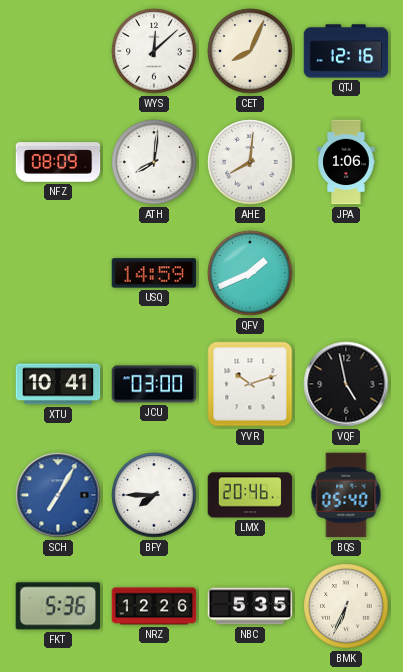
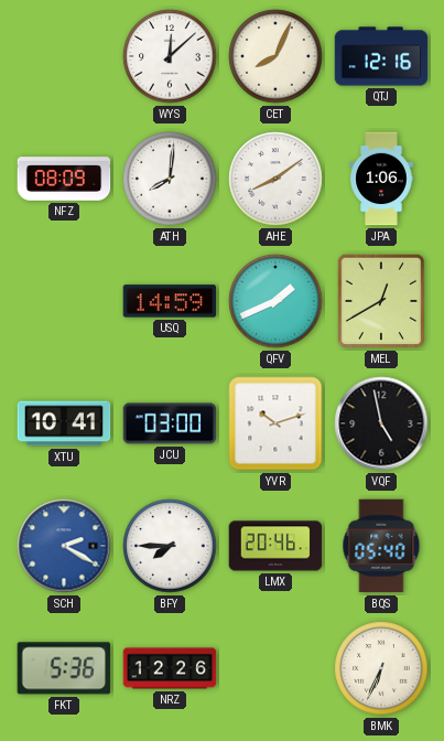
AHE: 8:01 -> 8:09
MEL: none -> 12:40
SCH: 7:05 -> 2:20
NBC: 5:35 -> none
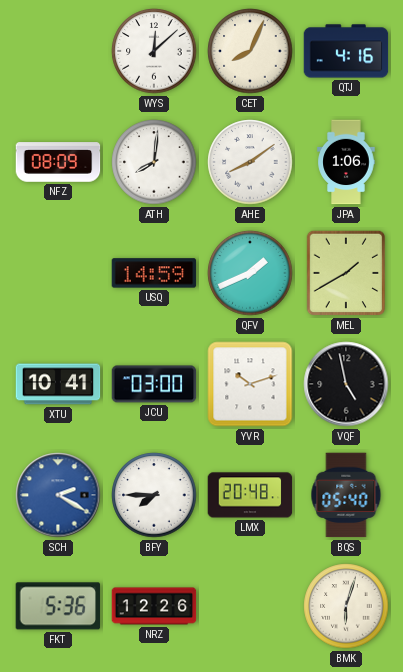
QTJ: 12:16 -> 4:16
MEL: 12:40 -> 1:40
LMX: 20:46 -> 20:48
BMK: 6:34 -> 6:03
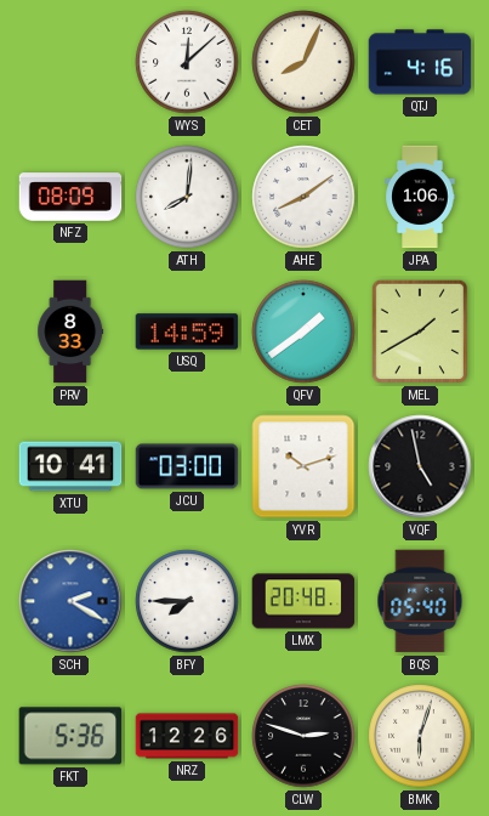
PRV: none -> 8:33
QFV: 1:41 -> 1:39
CLW: none -> 2:48
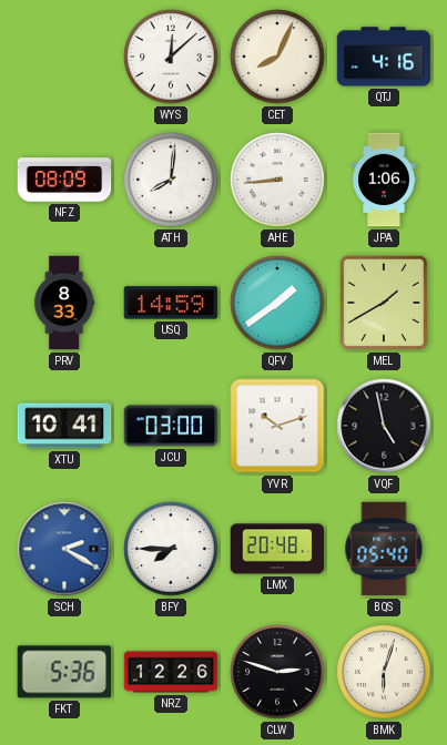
AHE: 8:09 -> 8:44
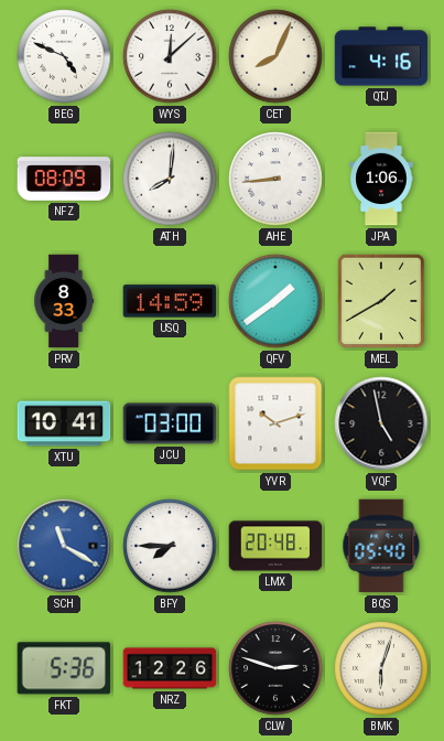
BEG: none -> 4:49
SCH: 2:20 -> 11:20
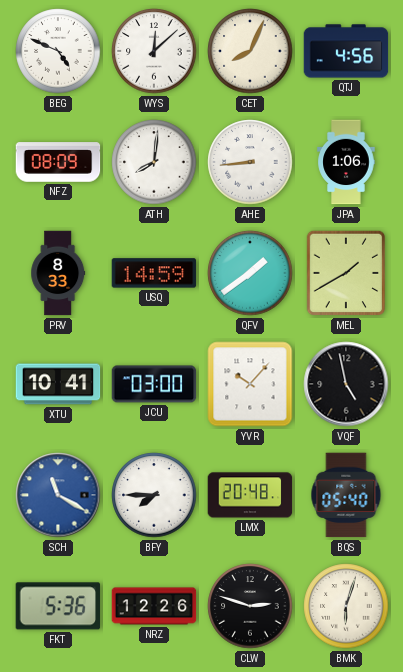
QTJ: 4:16 -> 4:56
YVR: 10:12 -> 10:07
